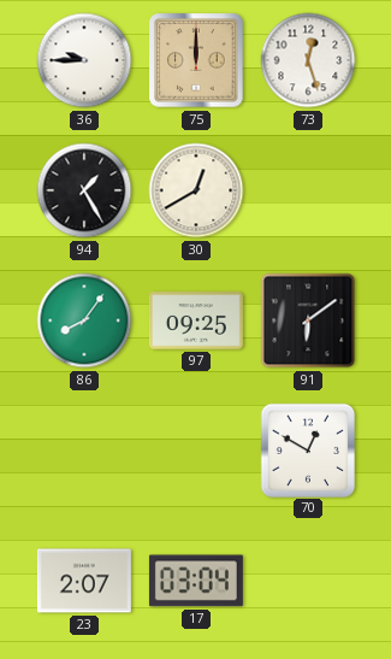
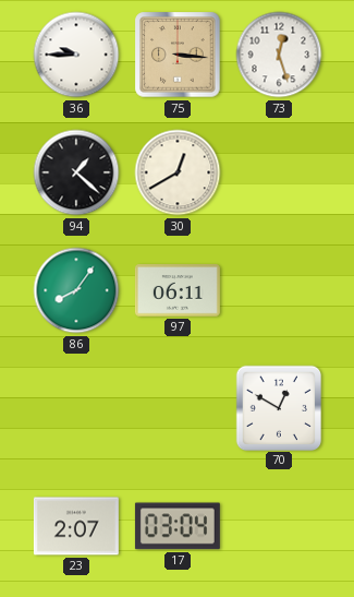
75: 12:00 -> 3:16
94: 1:25 -> 1:22
97: 09:25 -> 06:11
91: 6:09 -> none
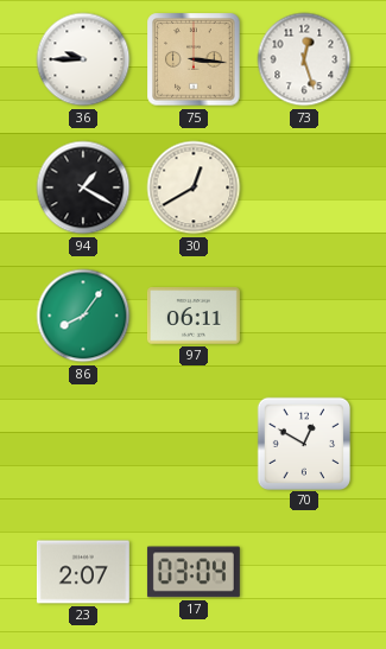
94: 1:22 -> 1:20
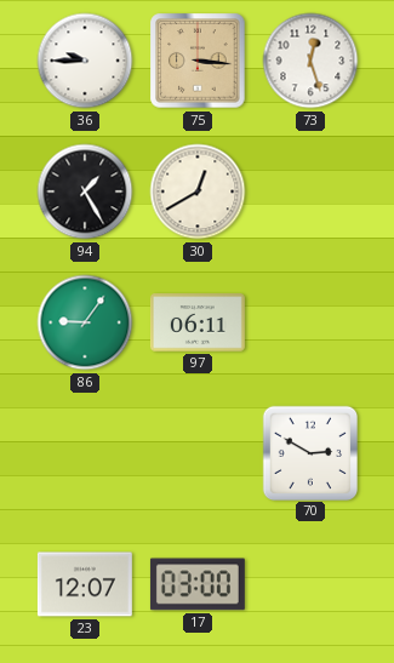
94: 1:20 -> 1:25
86: 8:06 -> 9:06
70: 12:50 -> 2:50
23: 2:07 -> 12:07
17: 03:04 -> 03:00
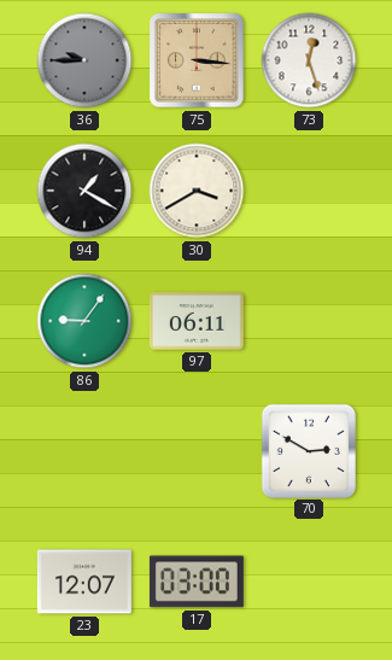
36 dial: white -> grey
94: 1:25 -> 1:20
30: 12:40 -> 3:40
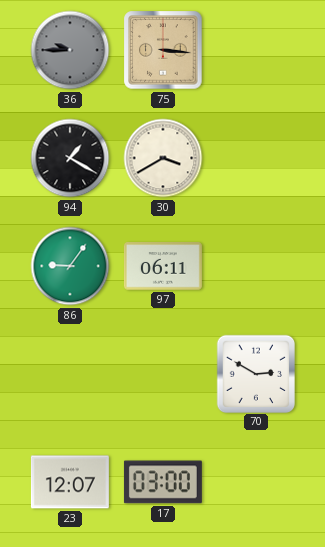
73: 12:27 -> none
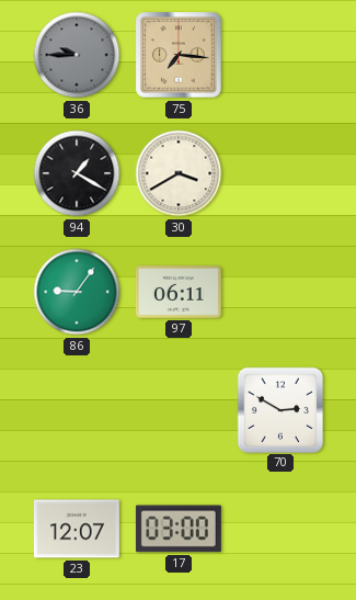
75: 3:16 -> 7:16
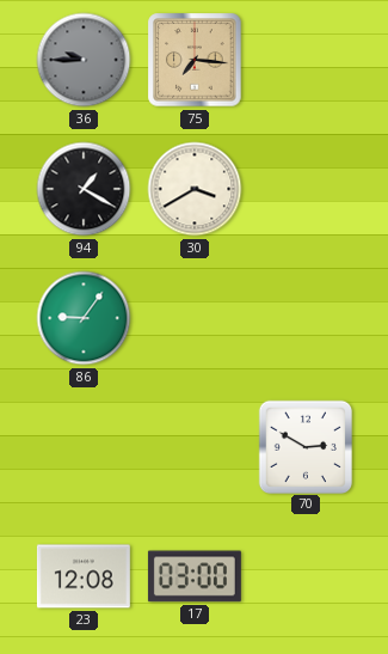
97: 06:11 -> none
23: 12:07 -> 12:08
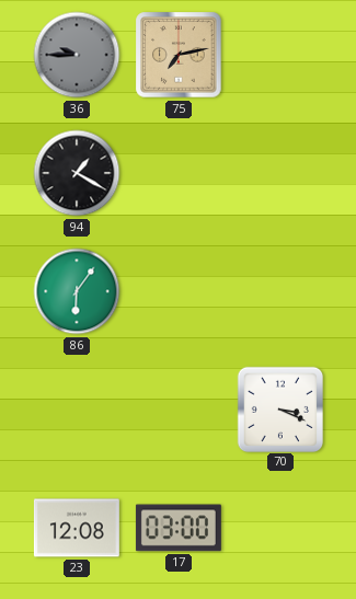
75: 7:16 -> 7:13
30: 3:40 -> none
86: 9:06 -> 6:06
70: 2:50 -> 3:19
